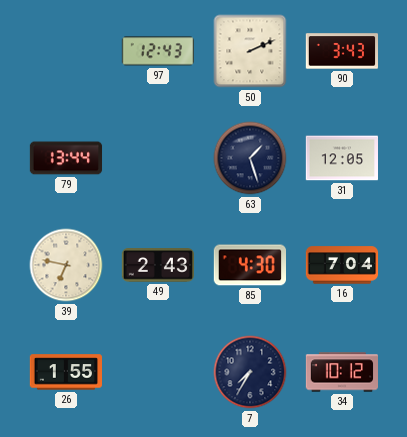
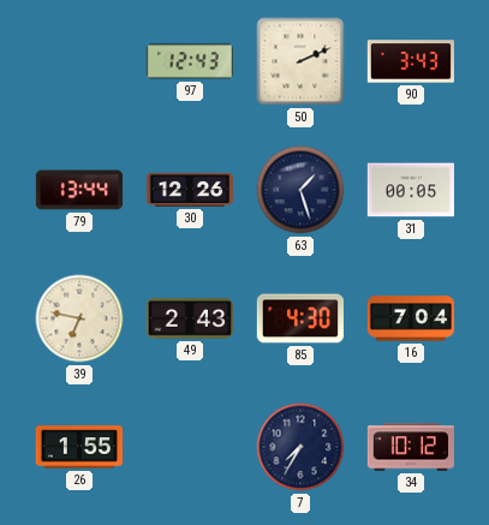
30: none -> 12:26
31: 12:05 -> 00:05
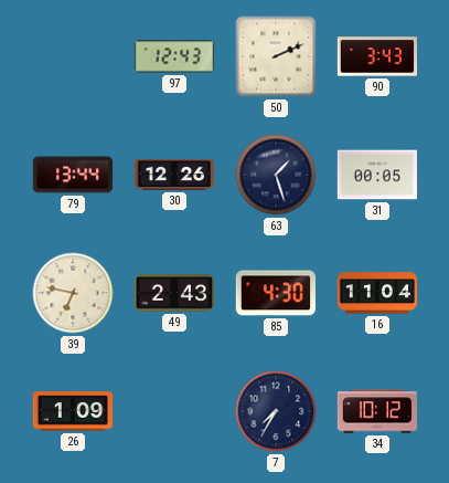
16: 7:04 -> 11:04
26: 1:55 -> 1:09
